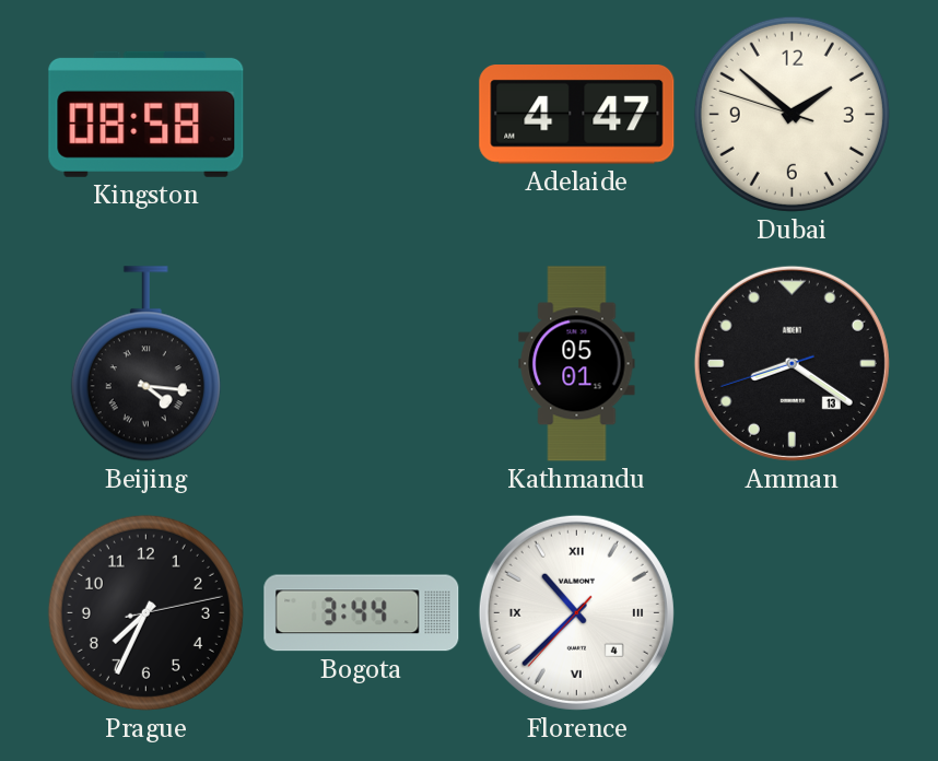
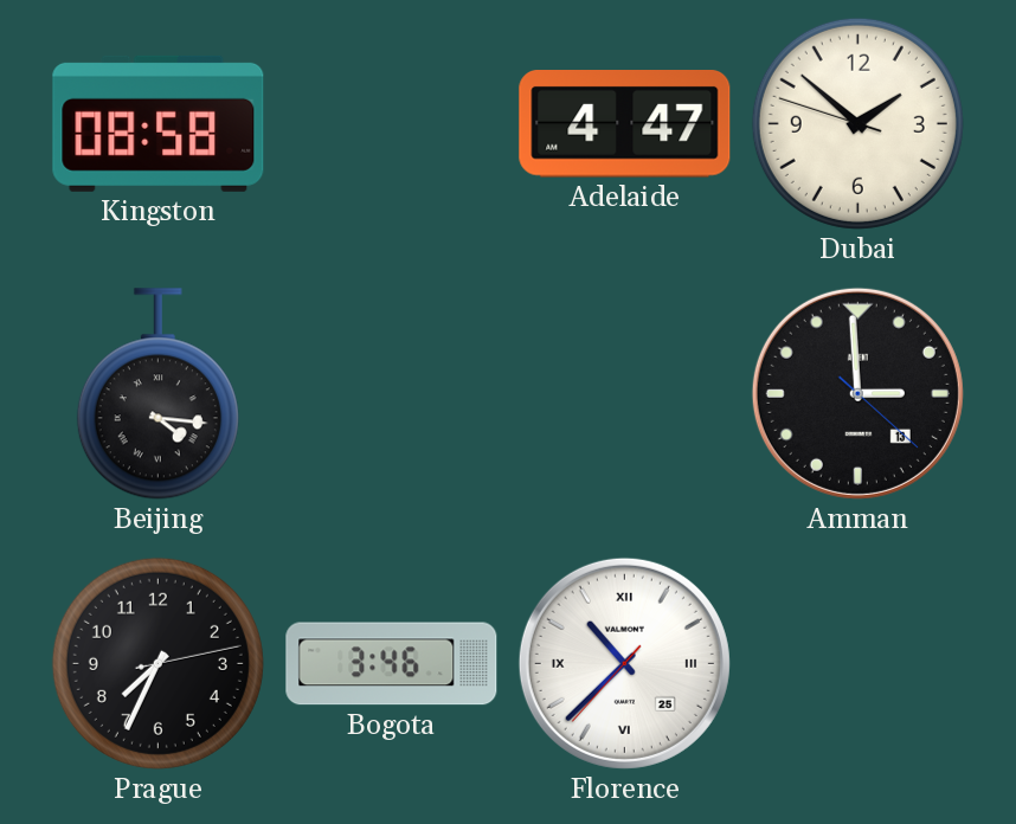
Kathmandu: 05:01 -> none
Amman: 8:20 -> 2:59
Bogota: 3:44 -> 3:46
Florence date: 4 -> 25
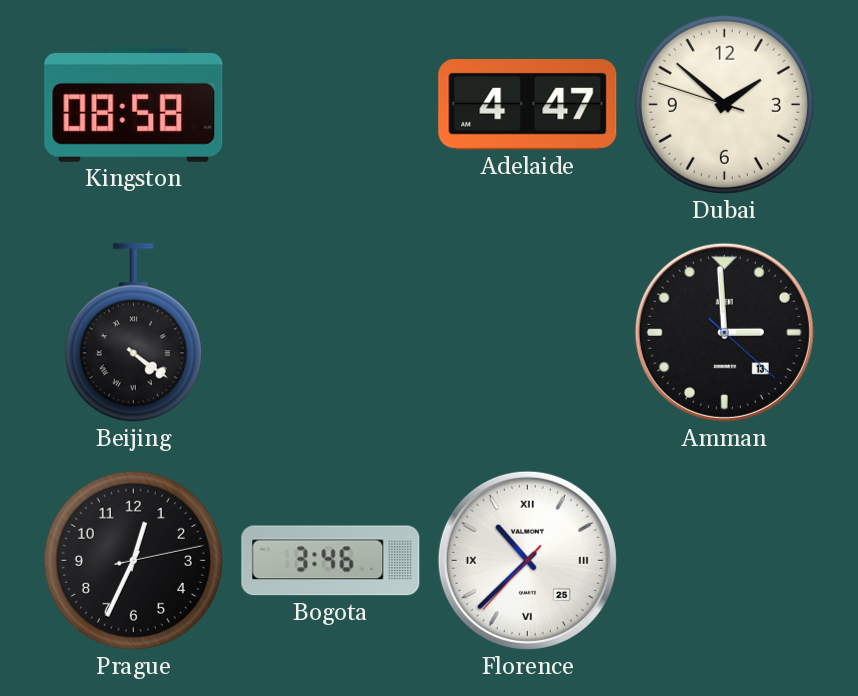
Beijing: 4:16 -> 4:21
Prague: 7:34 -> 12:34
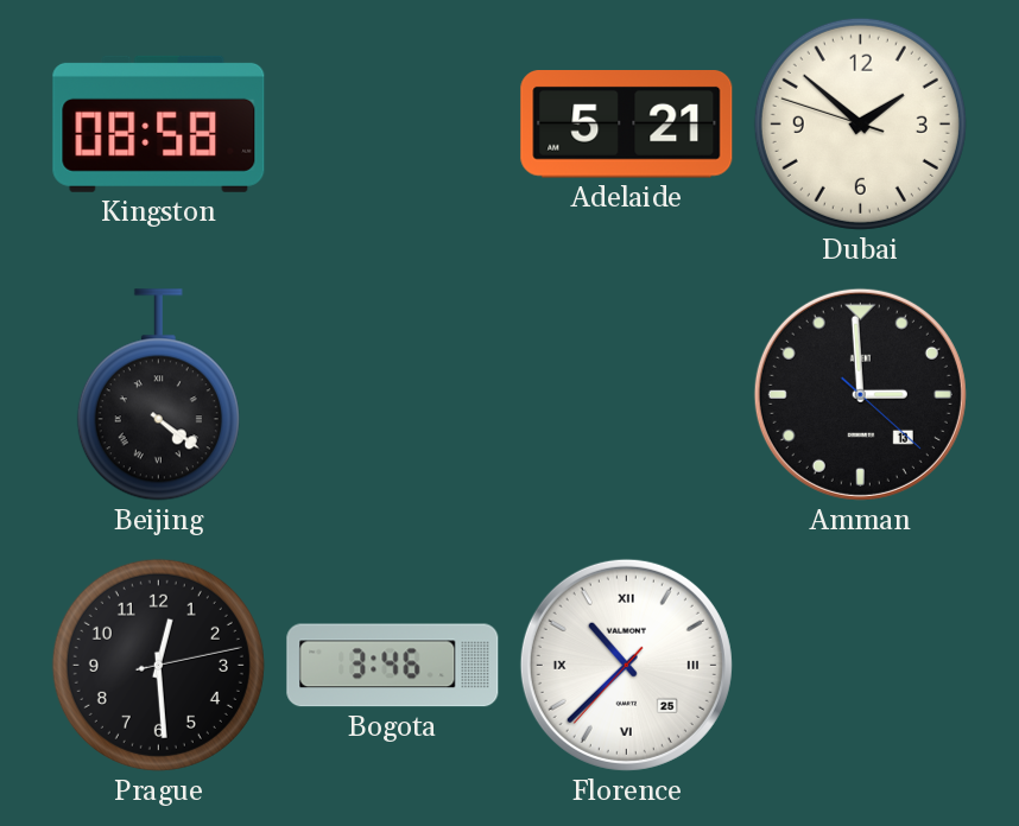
Adelaide: 4:47 -> 5:21
Prague: 12:34 -> 12:29
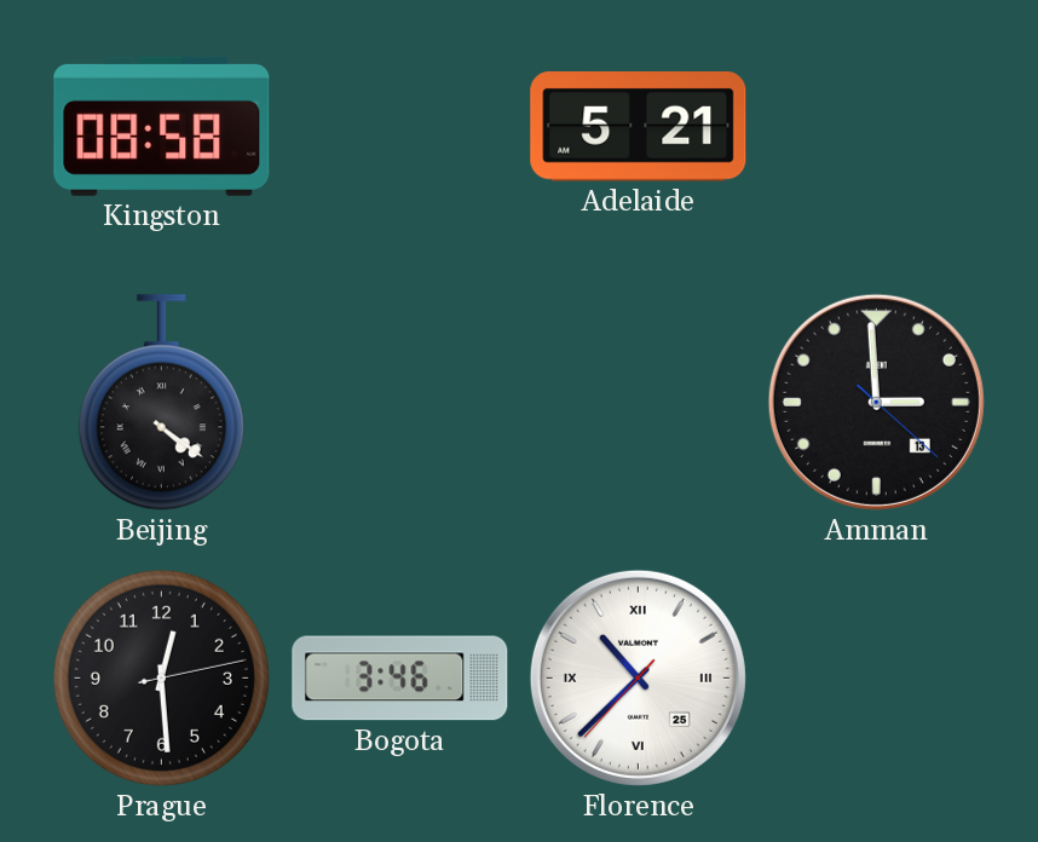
Dubai: 1:51 -> none
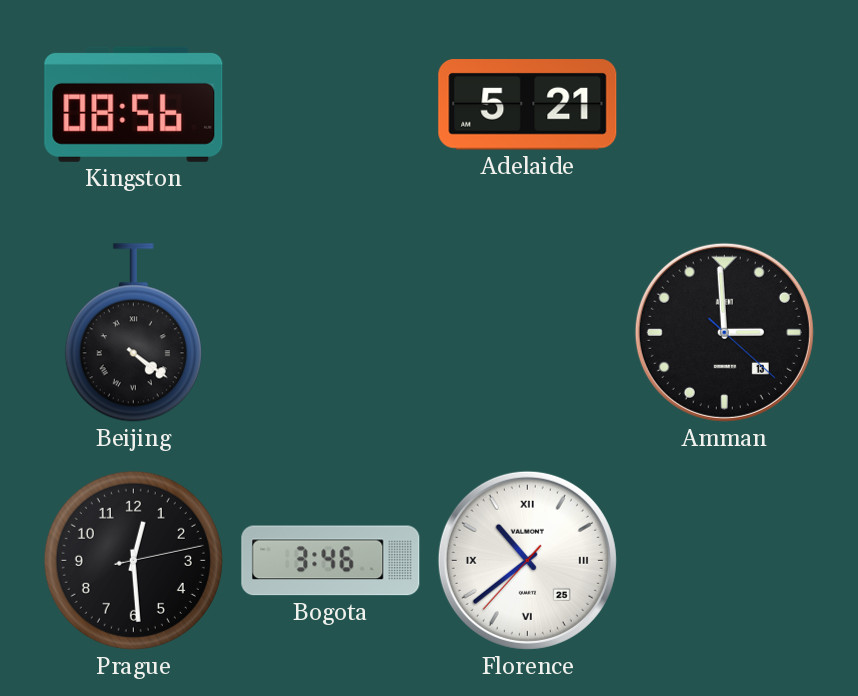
Kingston: 08:58 -> 08:56
Florence: 10:37 -> 10:38
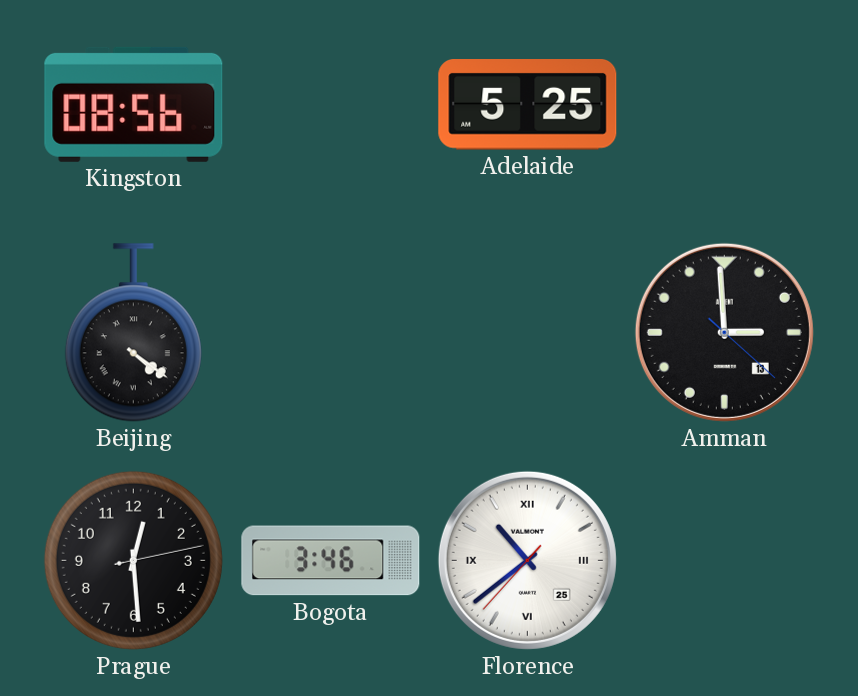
Adelaide: 5:21 -> 5:25
